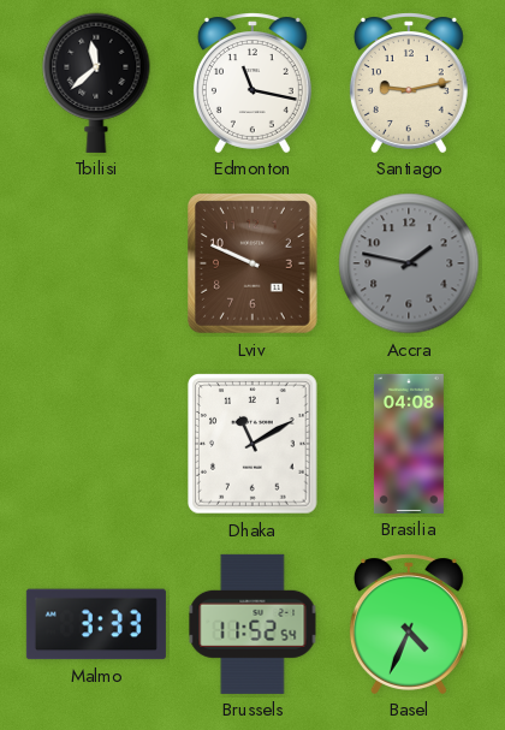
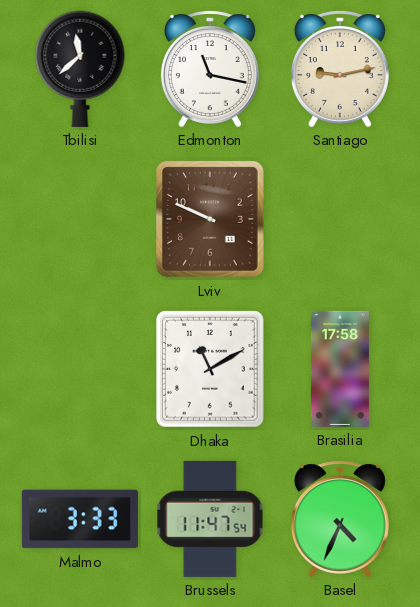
Accra: 1:47 -> none
Brasilia: 04:08 -> 17:58
Brussels: 11:52 -> 11:47
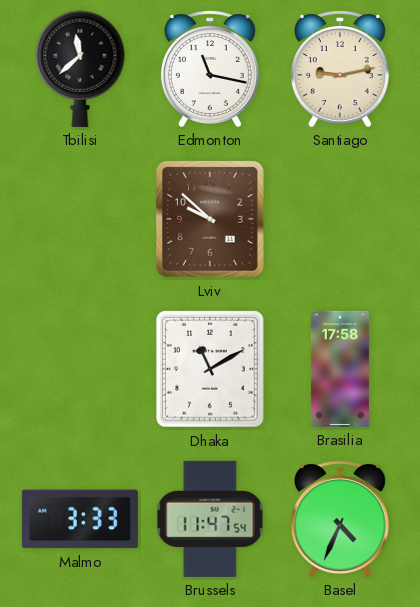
Lviv: 9:49 -> 9:52
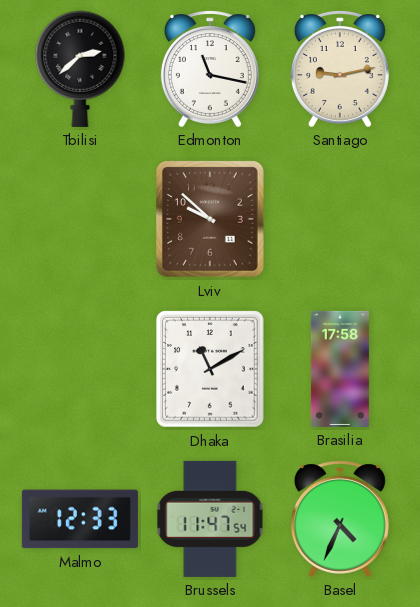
Tbilisi: 11:38 -> 2:38
Malmo: 3:33 -> 12:33
